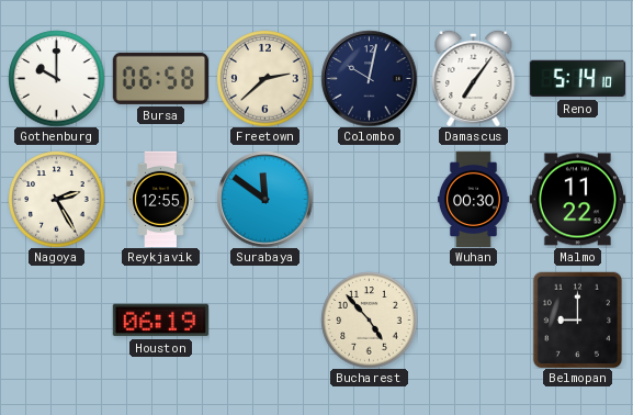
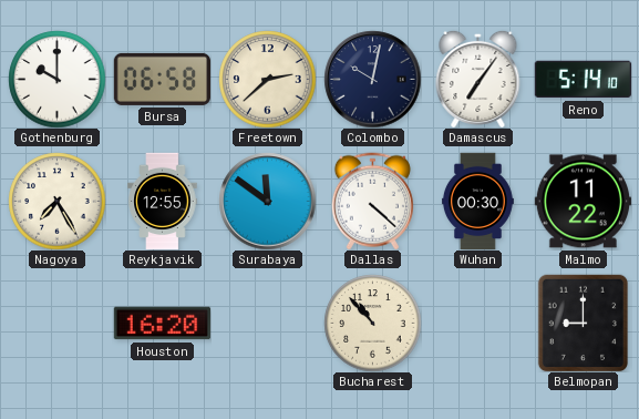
Nagoya: 2:25 -> 7:25
Dallas: none -> 4:22
Houston: 06:19 -> 16:20
Bucharest: 4:53 -> 10:53
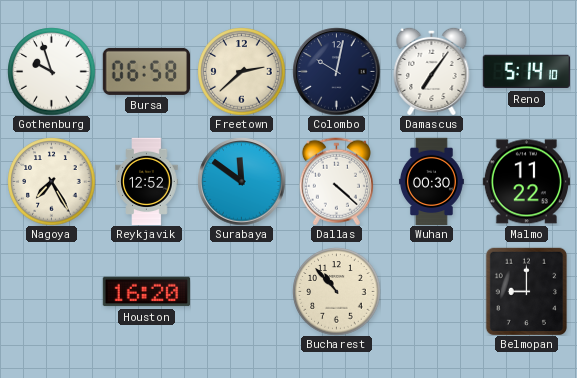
Gothenburg: 10:00 -> 9:57
Reykjavik: 12:55 -> 12:52
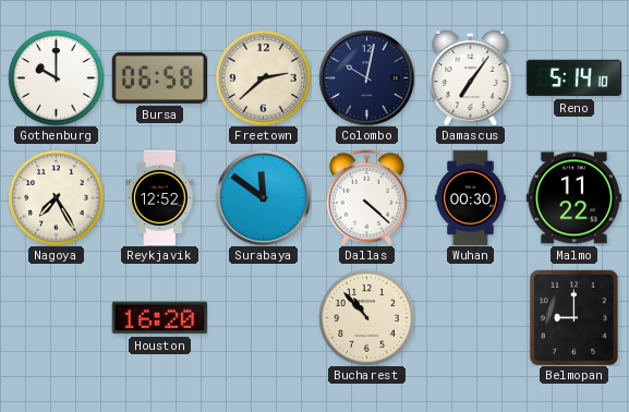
Gothenburg: 9:57 -> 10:00
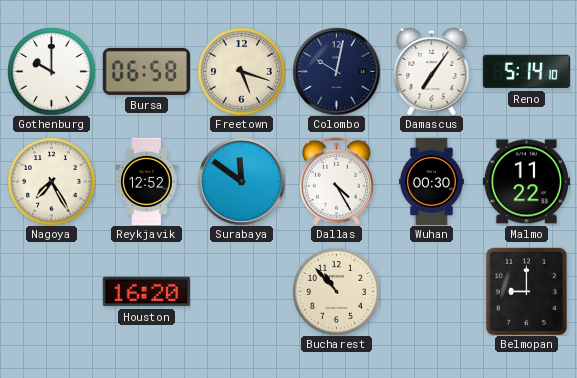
Freetown: 2:38 -> 5:18
Dallas: 4:22 -> 4:25
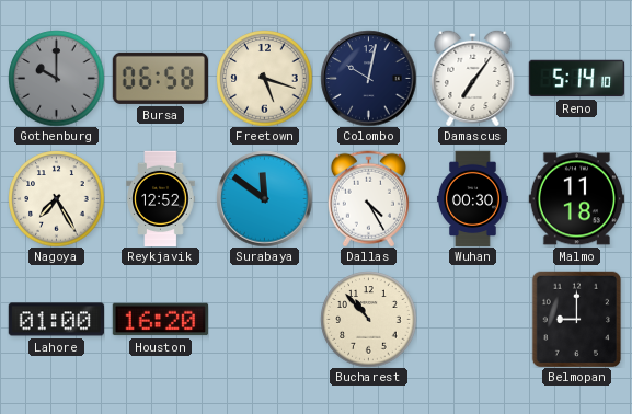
Gothenburg dial: white -> grey
Malmo: 11:22 -> 11:18
Lahore: none -> 01:00
